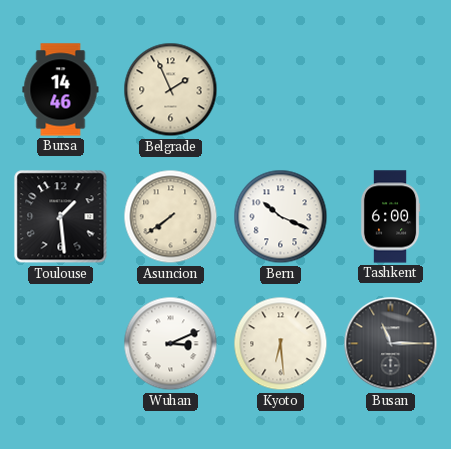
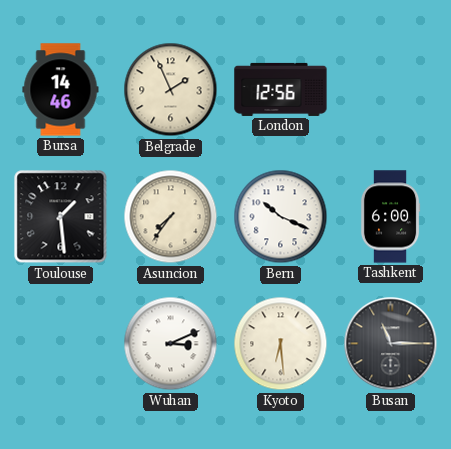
London: none -> 12:56
Asuncion: 7:39 -> 7:36
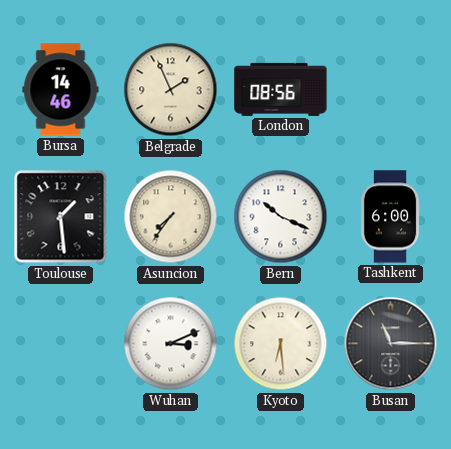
London: 12:56 -> 08:56
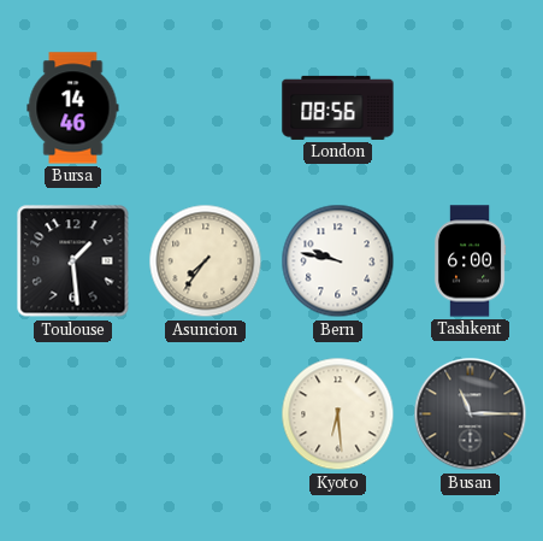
Belgrade: 1:56 -> none
Bern: 10:19 -> 9:47
Wuhan: 3:11 -> none
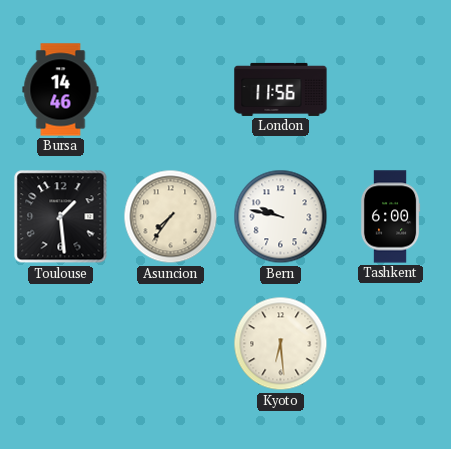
London: 08:56 -> 11:56
Busan: 11:15 -> none
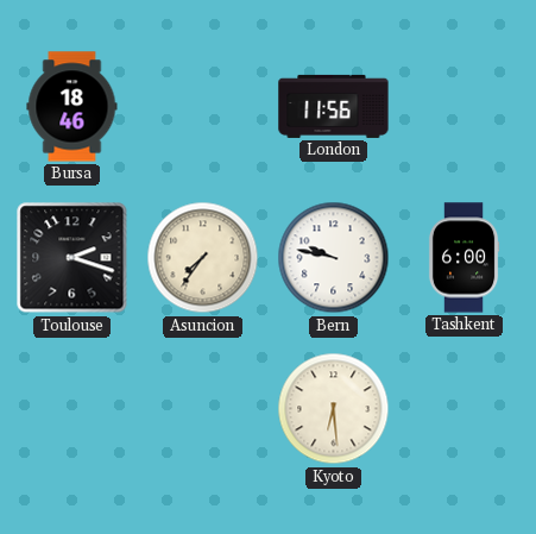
Bursa: 14:46 -> 18:46
Toulouse: 1:29 -> 2:18
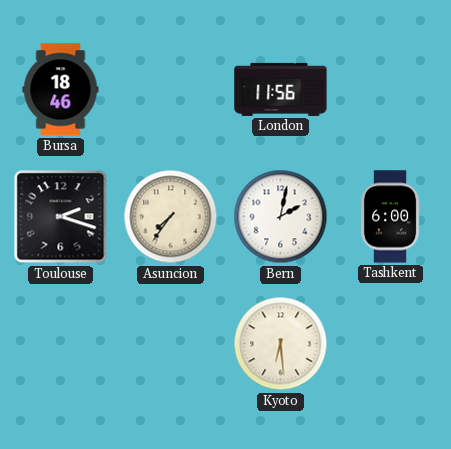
Bern: 9:47 -> 2:02
